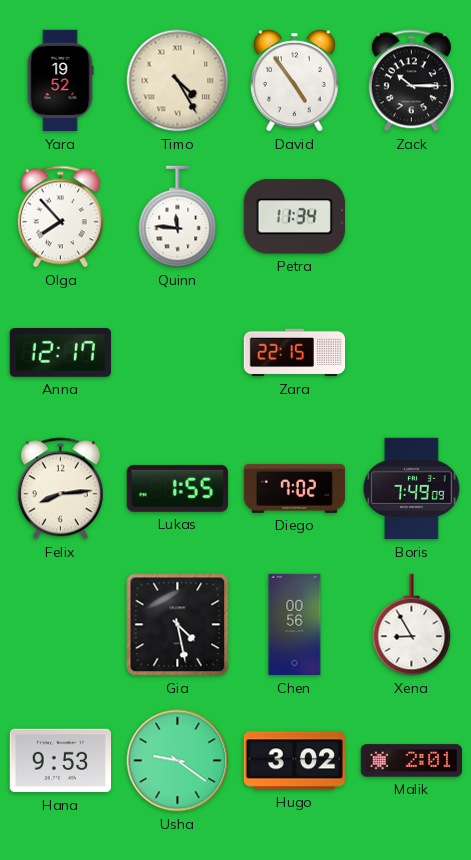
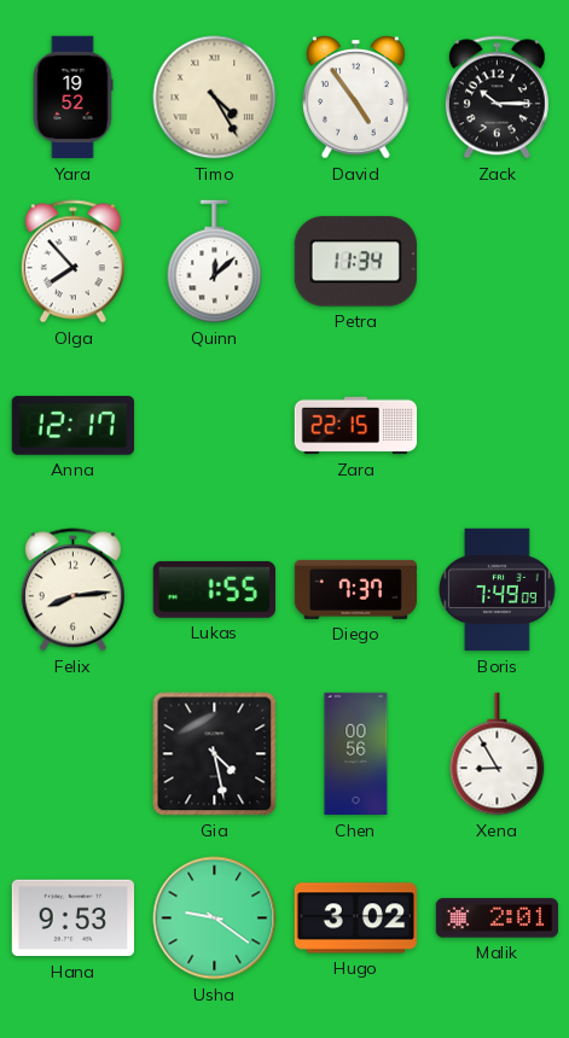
Quinn: 11:46 -> 12:08
Diego: 7:02 -> 7:37
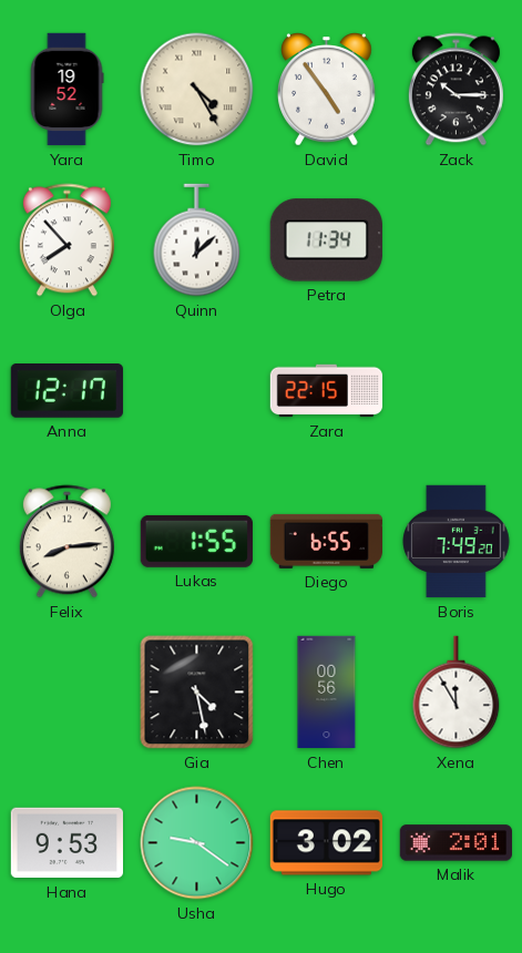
Diego: 7:37 -> 6:55
Boris: 7:49:09 -> 7:49:20
Xena: 8:55 -> 11:55
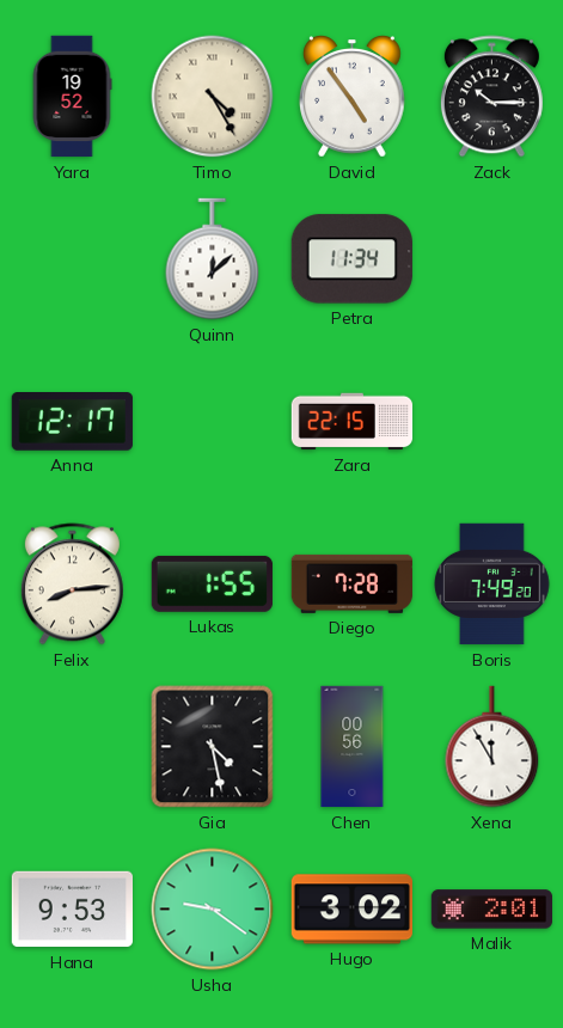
Olga: 7:53 -> none
Diego: 6:55 -> 7:28
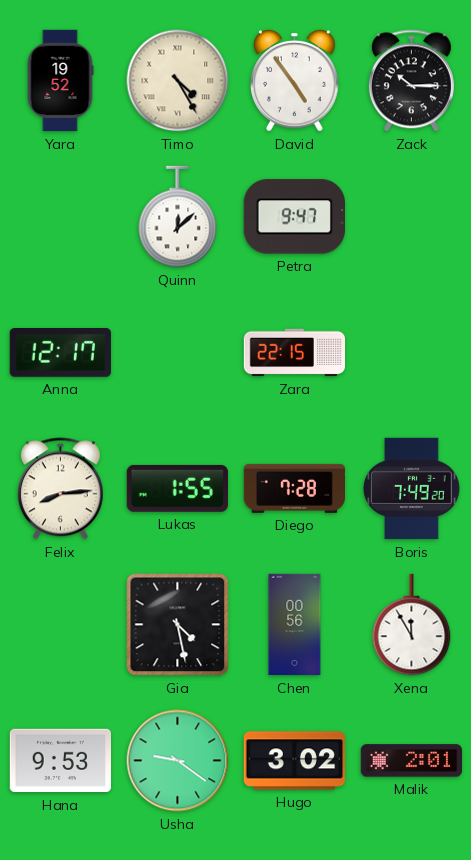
Petra: 11:34 -> 9:47
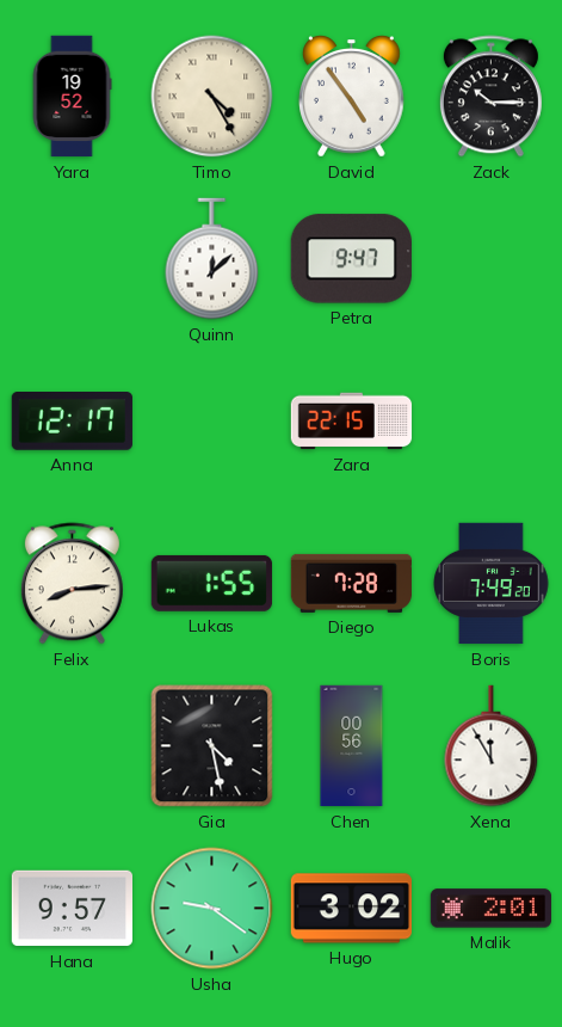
Hana: 9:53 -> 9:57
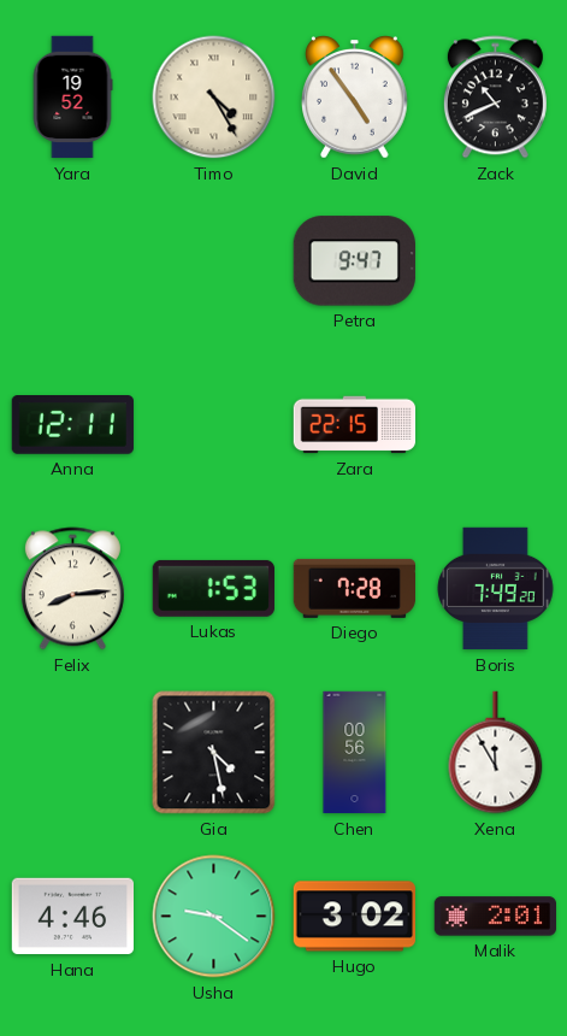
Zack: 10:15 -> 10:41
Quinn: 12:08 -> none
Anna: 12:17 -> 12:11
Lukas: 1:55 -> 1:53
Hana: 9:57 -> 4:46
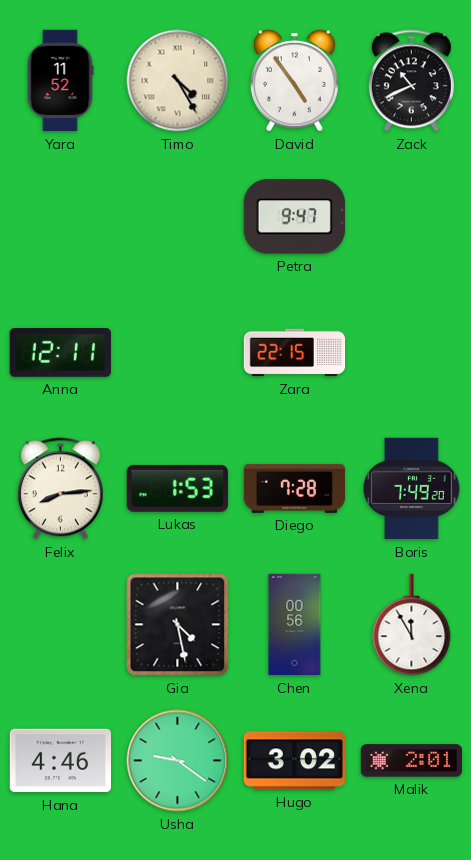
Yara: 19:52 -> 11:52
